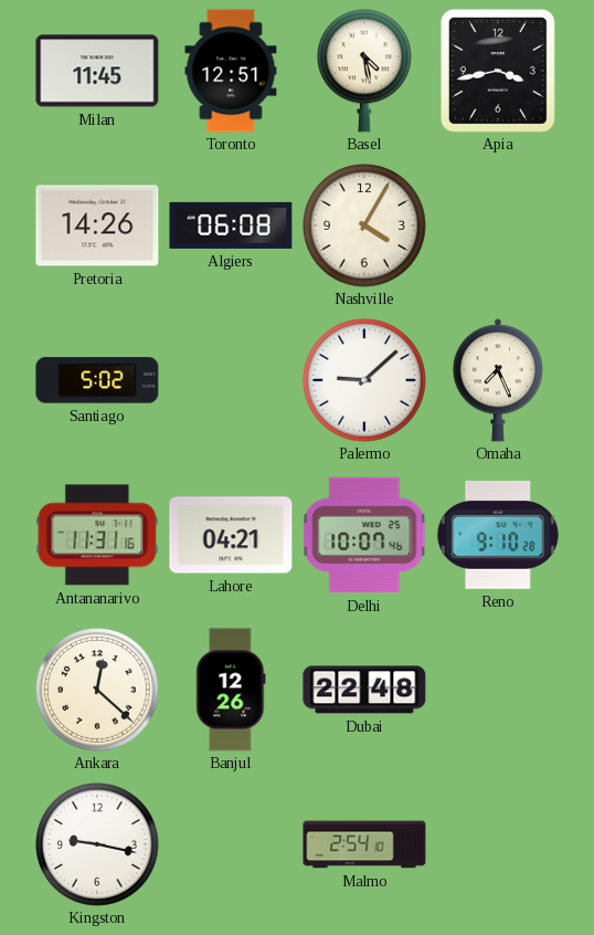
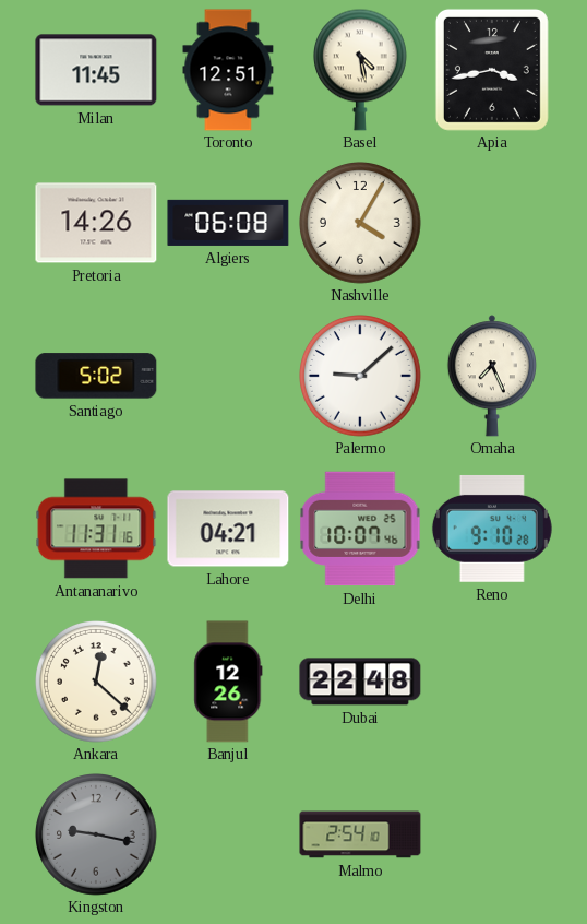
Kingston dial: white -> grey
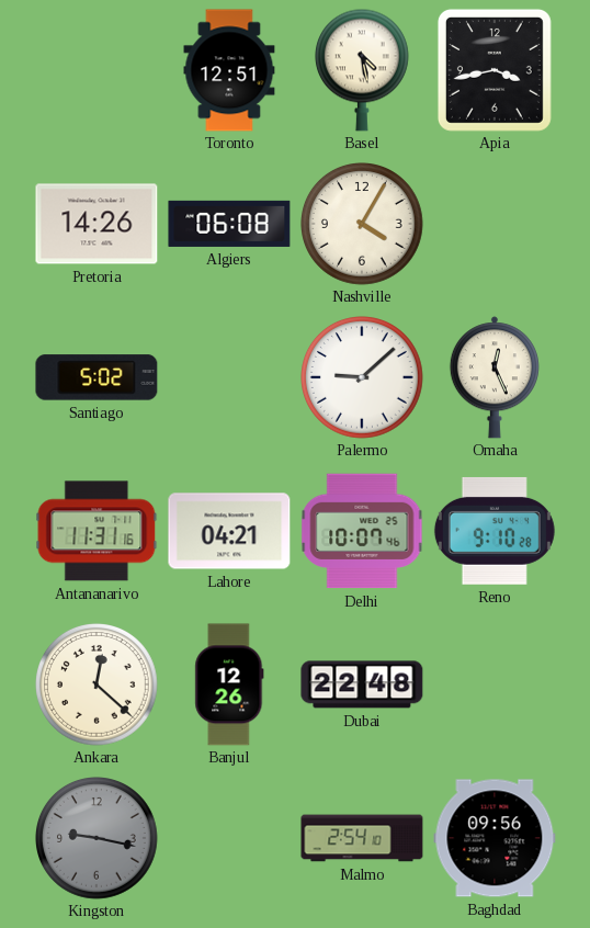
Milan: 11:45 -> none
Omaha: 7:26 -> 12:26
Baghdad: none -> 09:56
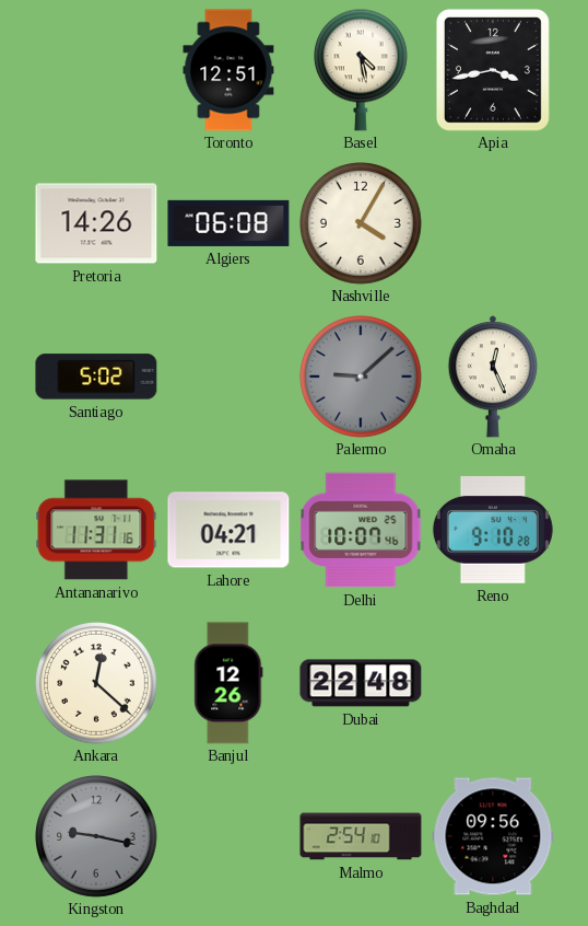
Palermo dial: white -> grey
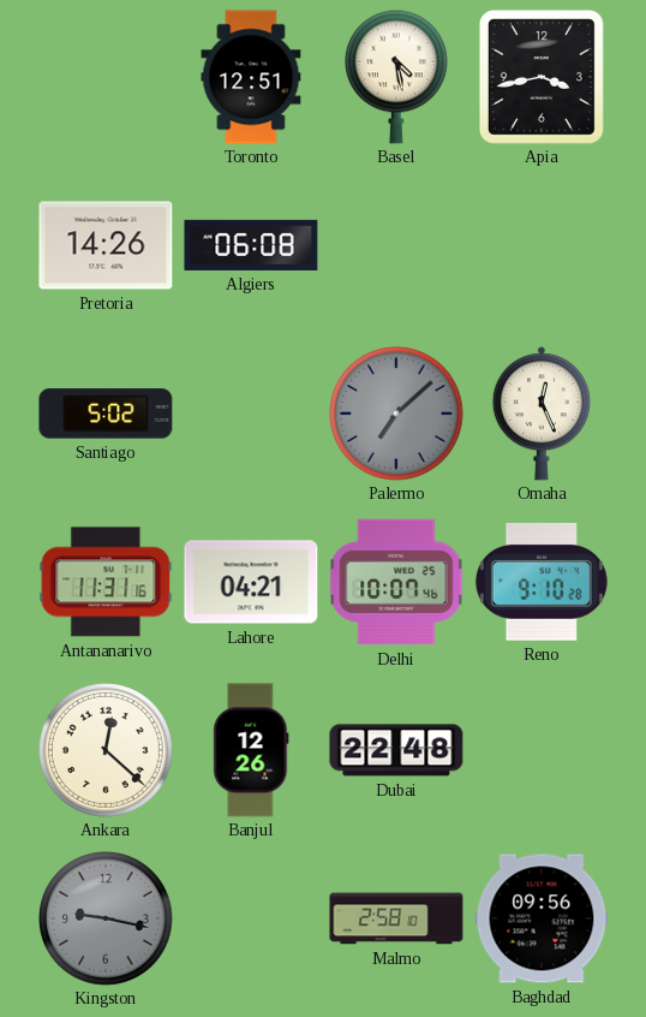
Nashville: 4:05 -> none
Palermo: 9:08 -> 7:08
Malmo: 2:54 -> 2:58
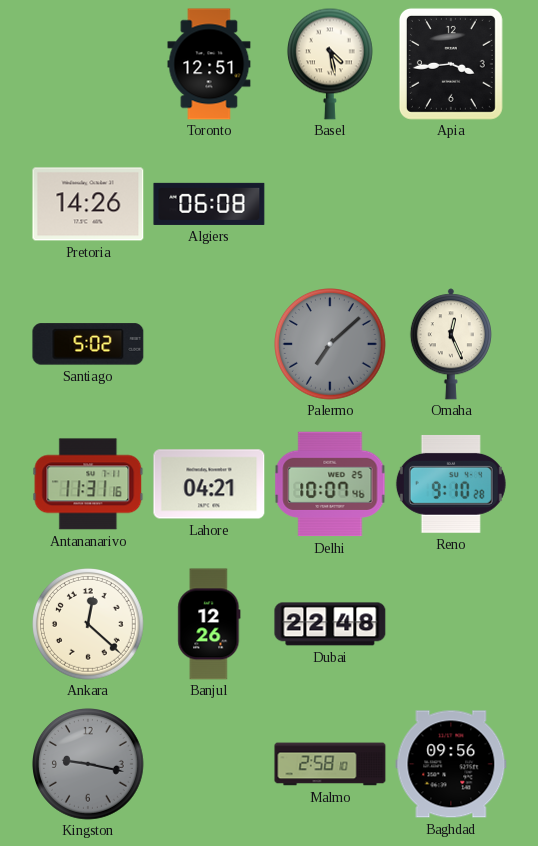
Apia: 3:43 -> 3:44
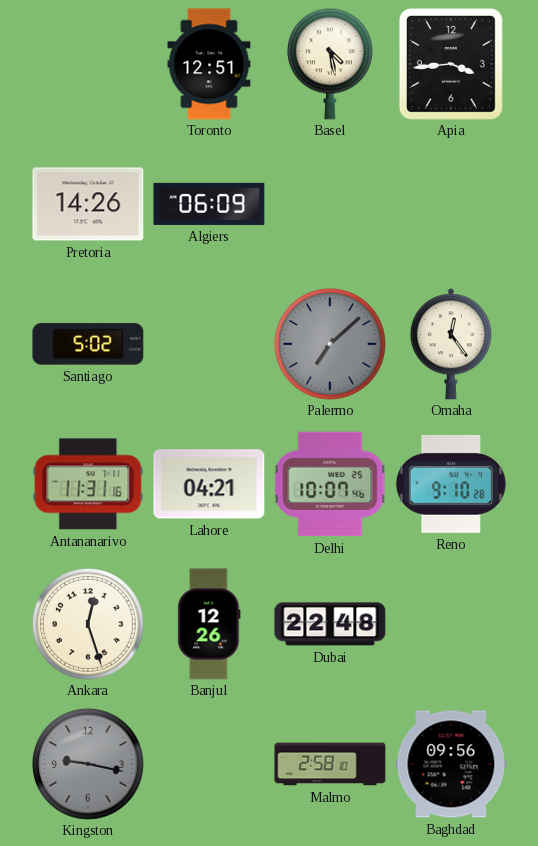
Algiers: 06:08 -> 06:09
Omaha: 12:26 -> 12:24
Ankara: 12:22 -> 12:27
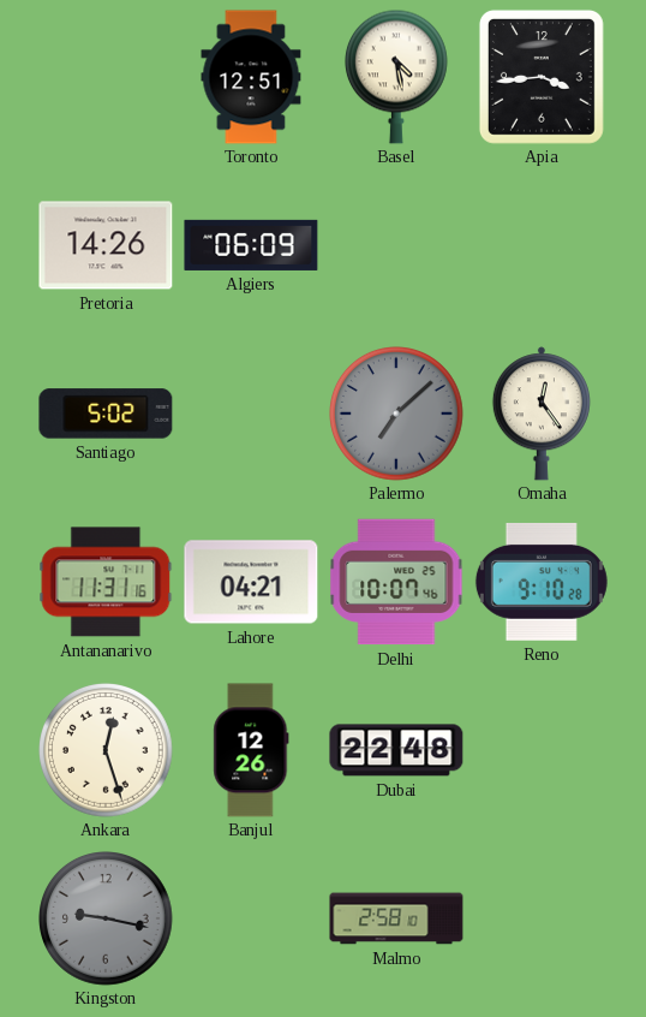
Baghdad: 09:56 -> none
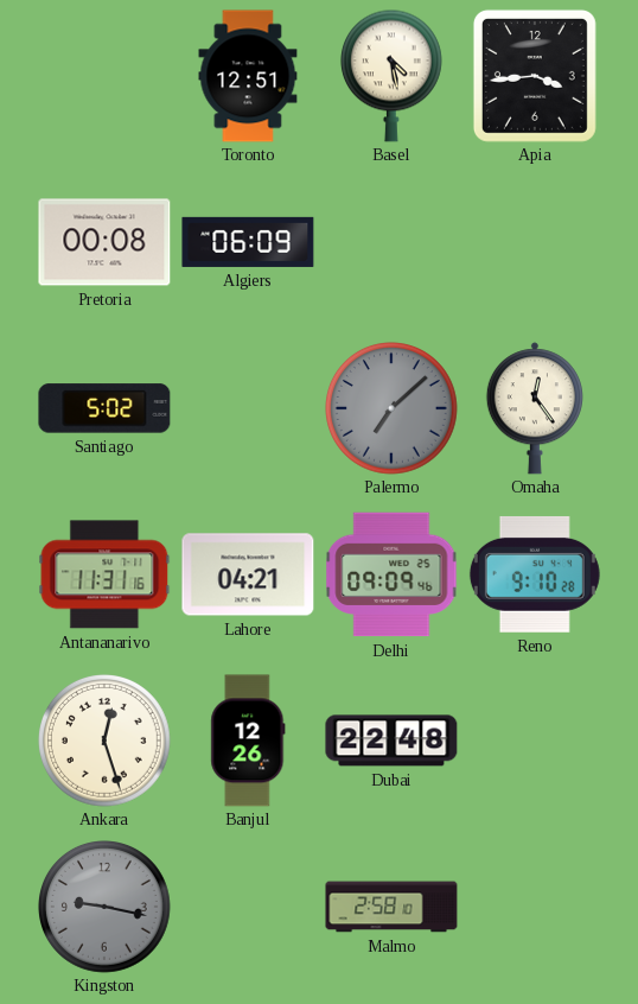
Pretoria: 14:26 -> 00:08
Delhi: 10:07 -> 09:09
